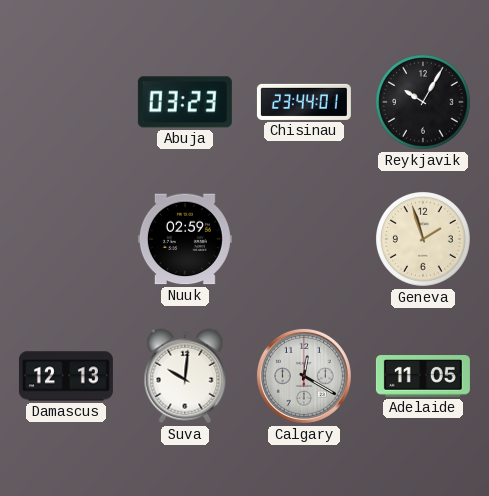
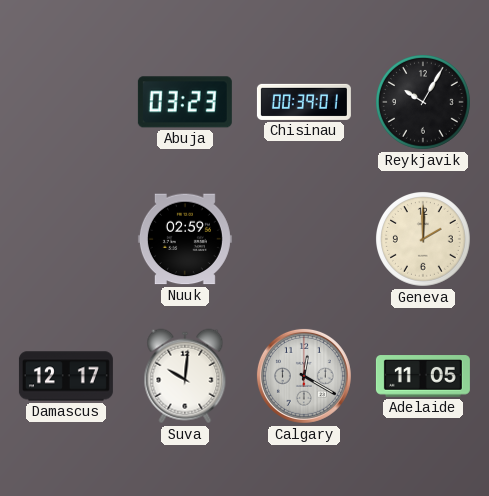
Chisinau: 23:44 -> 00:39
Geneva: 1:57 -> 2:00
Damascus: 12:13 -> 12:17
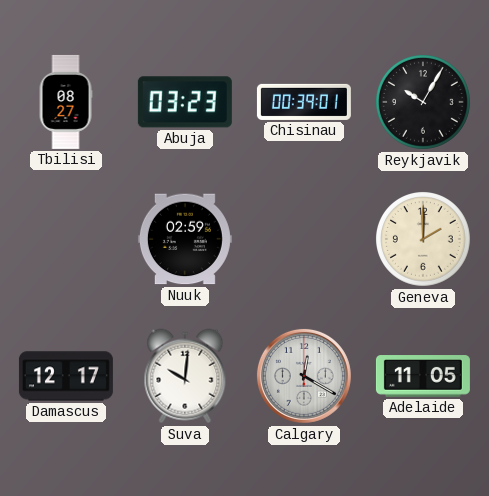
Tbilisi: none -> 08:27
